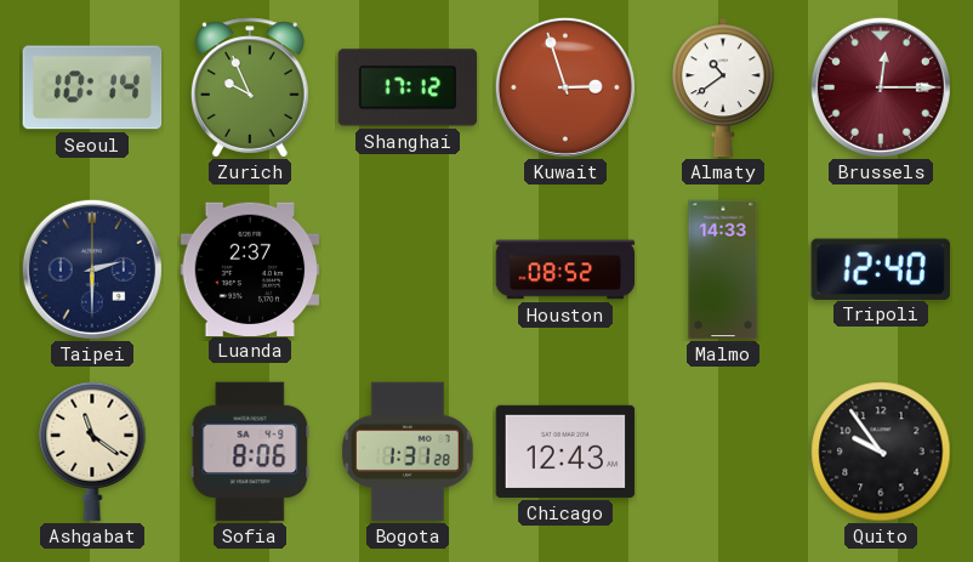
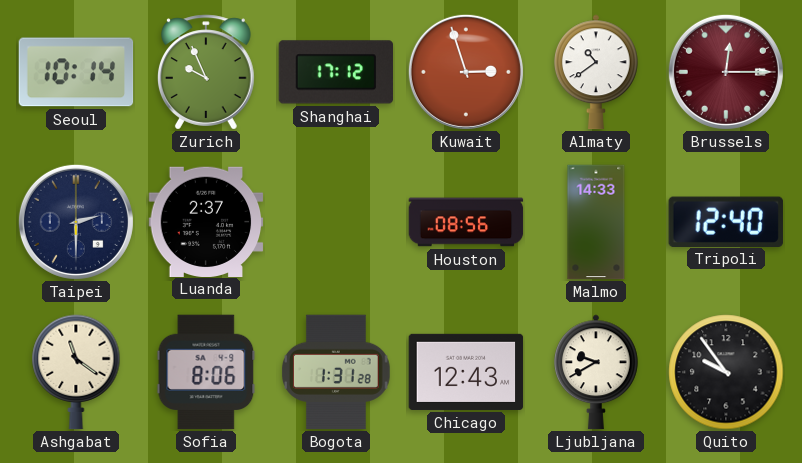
Houston: 08:52 -> 08:56
Ljubljana: none -> 9:40
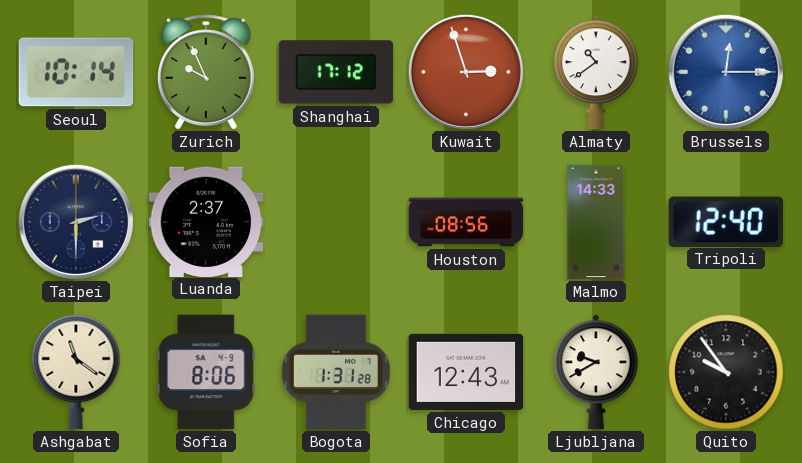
Brussels dial: burgundy -> blue
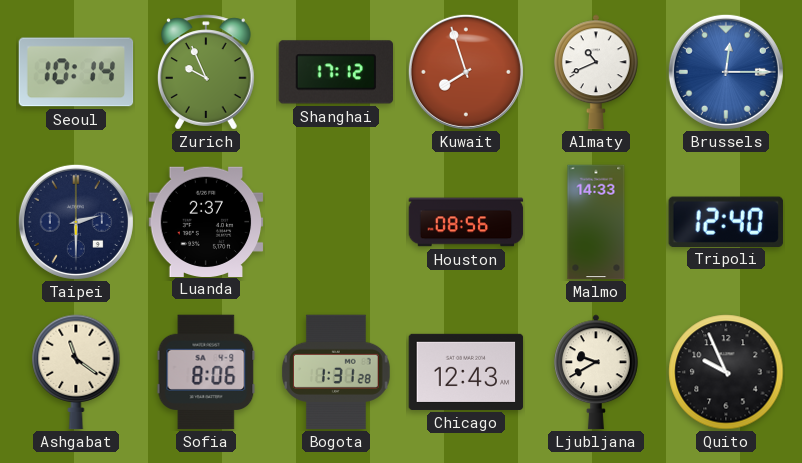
Kuwait: 2:57 -> 7:57
Almaty: 10:39 -> 10:41
Quito: 9:54 -> 9:56
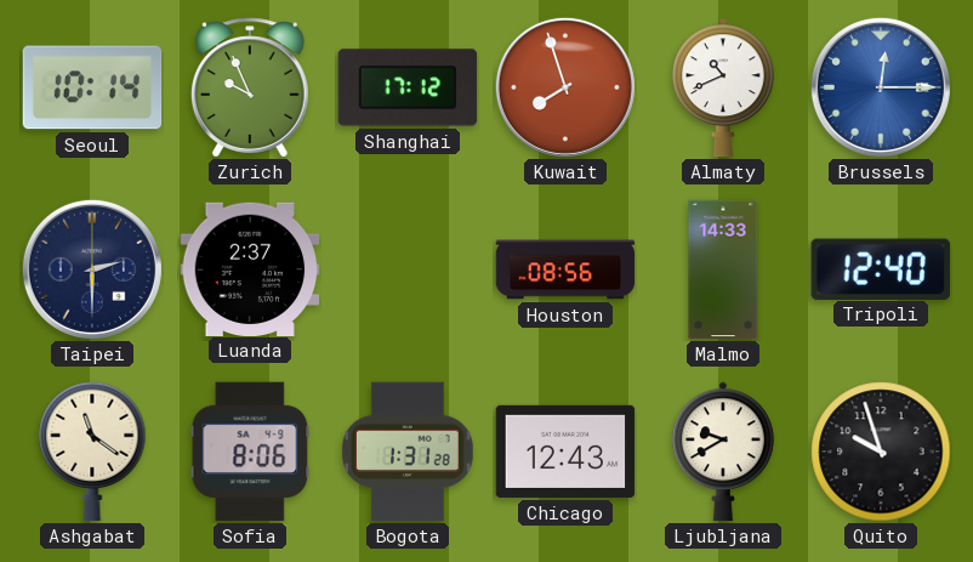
Quito: 9:56 -> 9:57
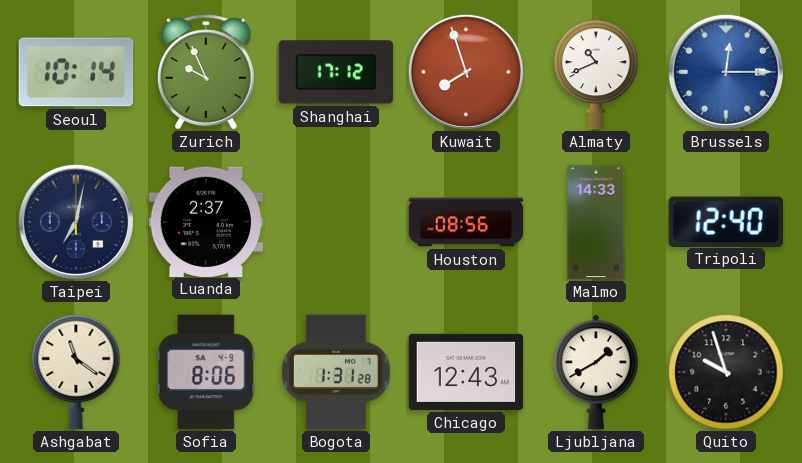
Taipei: 2:30 -> 7:02
Ljubljana: 9:40 -> 1:40
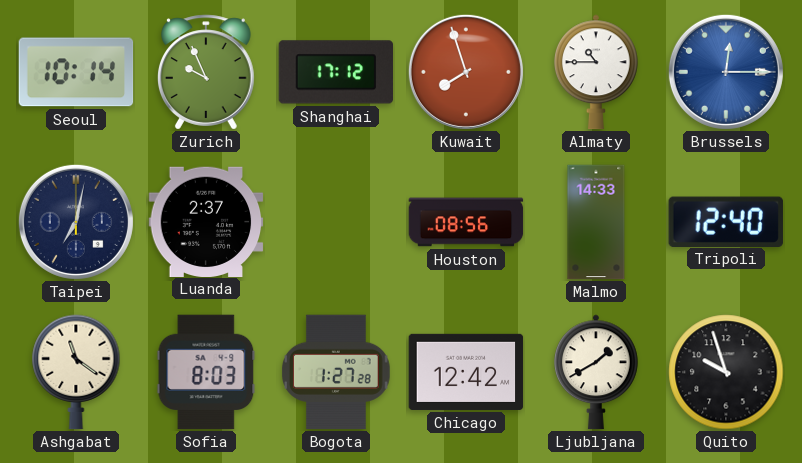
Almaty: 10:41 -> 10:45
Sofia: 8:06 -> 8:03
Bogota: 1:31 -> 1:27
Chicago: 12:43 -> 12:42
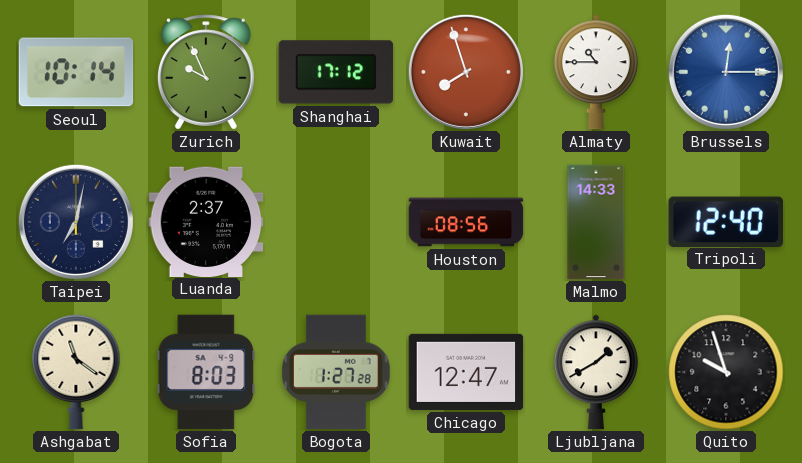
Chicago: 12:42 -> 12:47
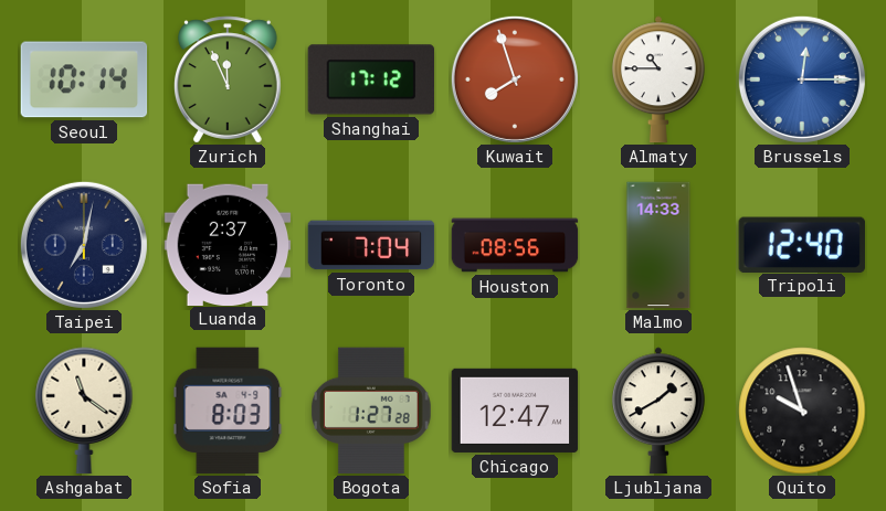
Zurich: 9:56 -> 11:56
Toronto: none -> 7:04
